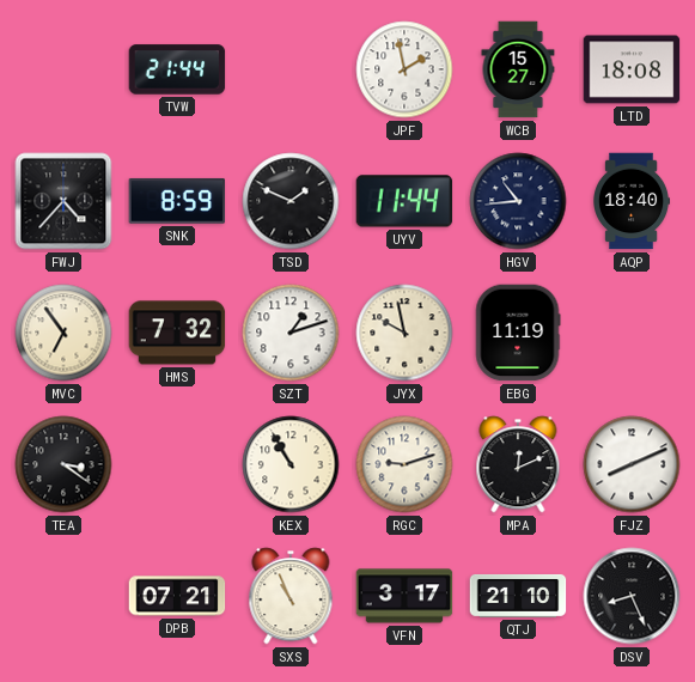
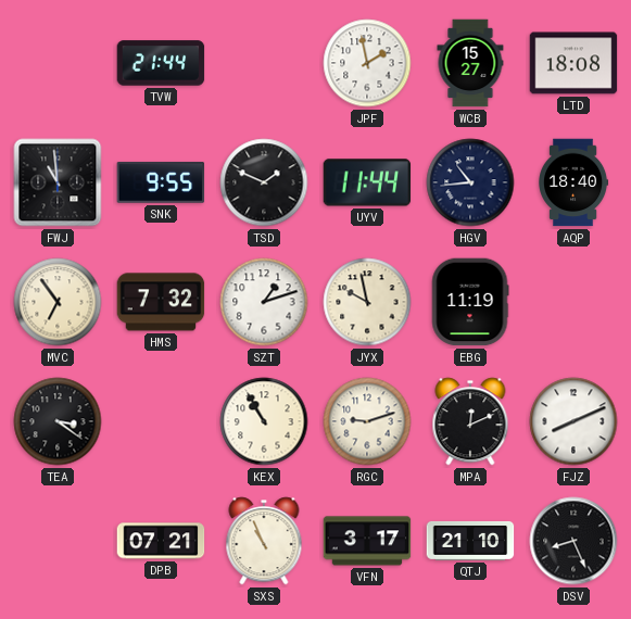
FWJ: 4:37 -> 10:59
SNK: 8:59 -> 9:55
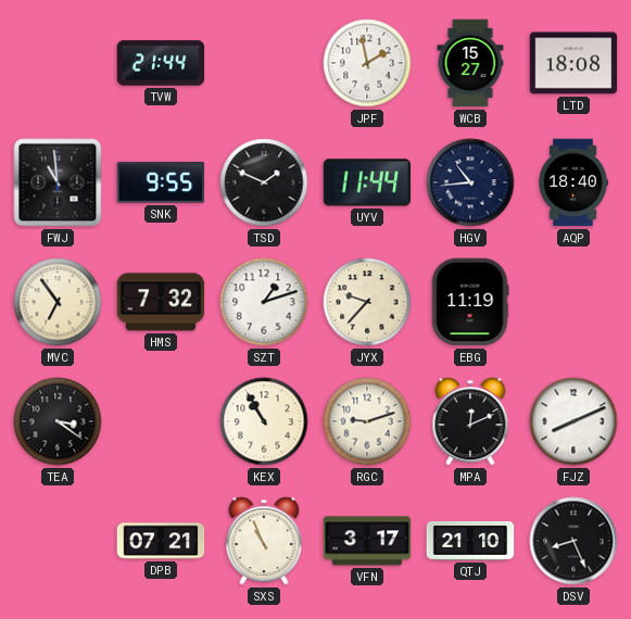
JYX: 9:58 -> 9:37
